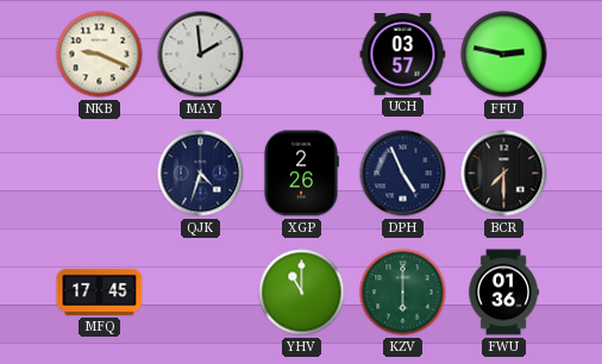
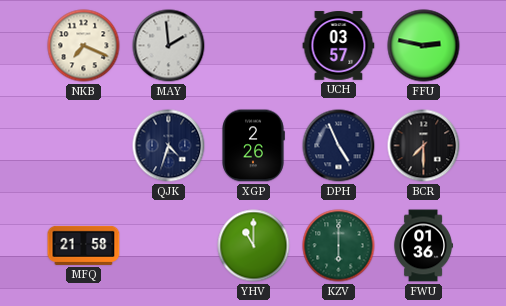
NKB: 9:19 -> 7:19
MFQ: 17:45 -> 21:58
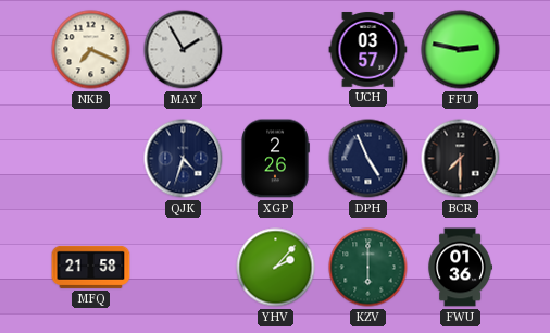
MAY: 1:59 -> 1:55
YHV: 11:00 -> 2:07
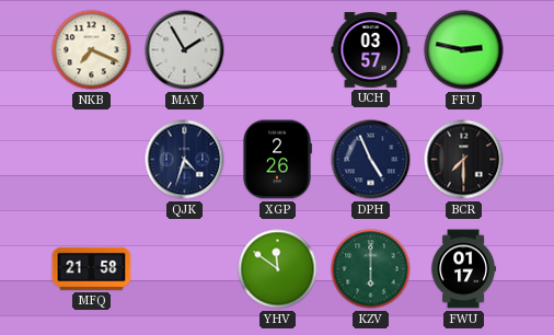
YHV: 2:07 -> 11:51
FWU: 01:36 -> 01:17
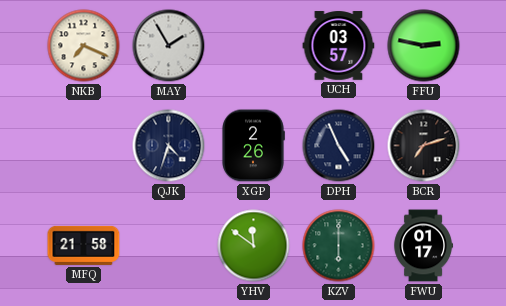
BCR: 7:30 -> 7:12
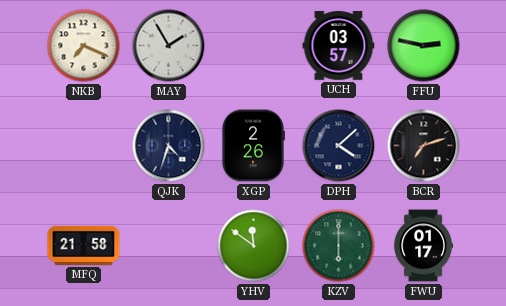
DPH: 4:56 -> 4:08
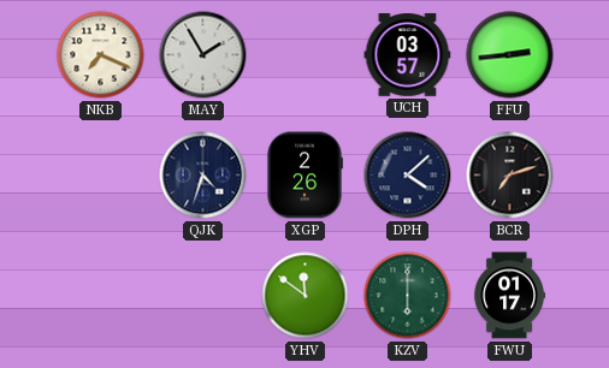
FFU: 2:47 -> 2:44
MFQ: 21:58 -> none
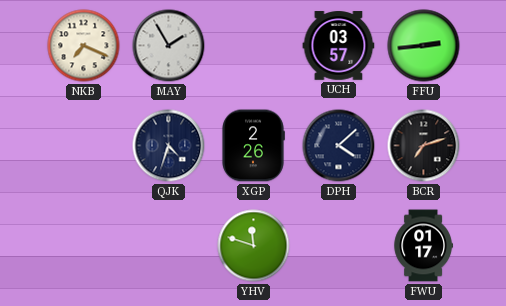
YHV: 11:51 -> 11:48
KZV: 6:00 -> none
